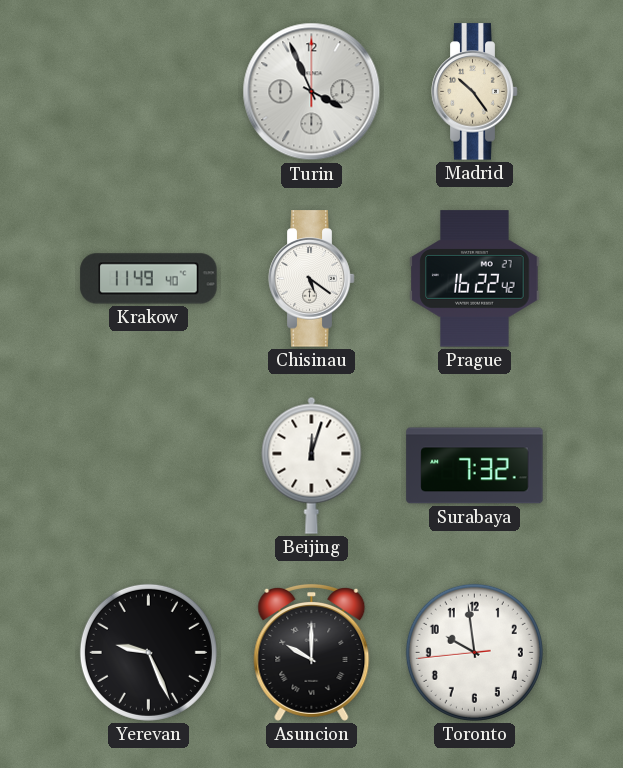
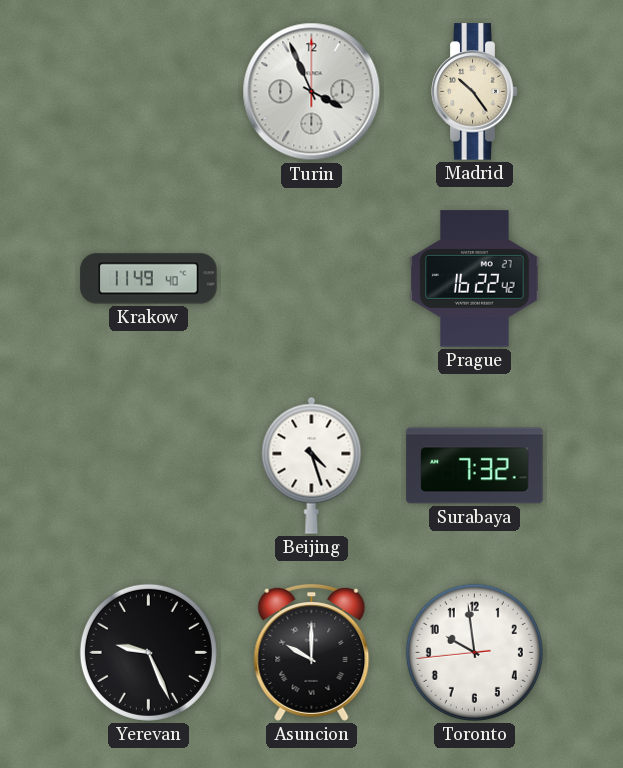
Chisinau: 5:21 -> none
Beijing: 12:03 -> 4:27
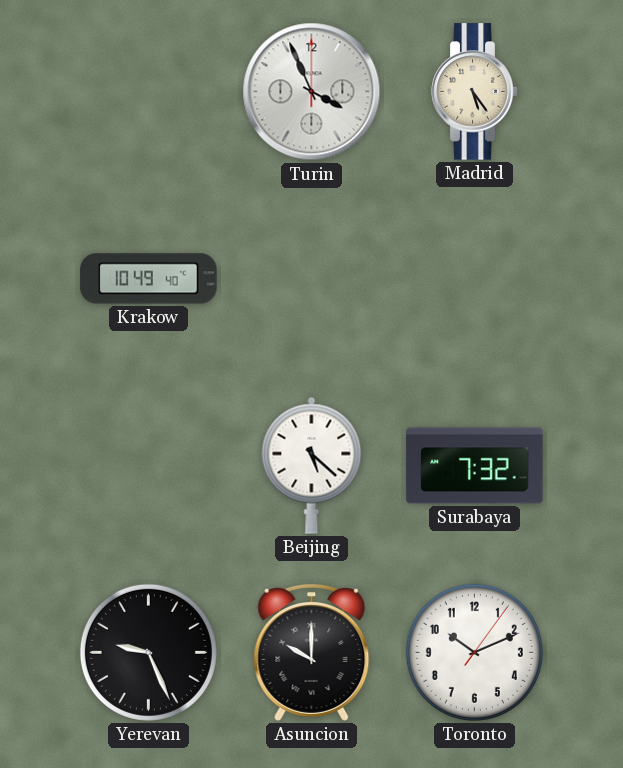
Madrid: 10:24 -> 5:24
Krakow: 11:49 -> 10:49
Prague: 16:22 -> none
Beijing: 4:27 -> 5:22
Toronto: 9:58 -> 10:11
